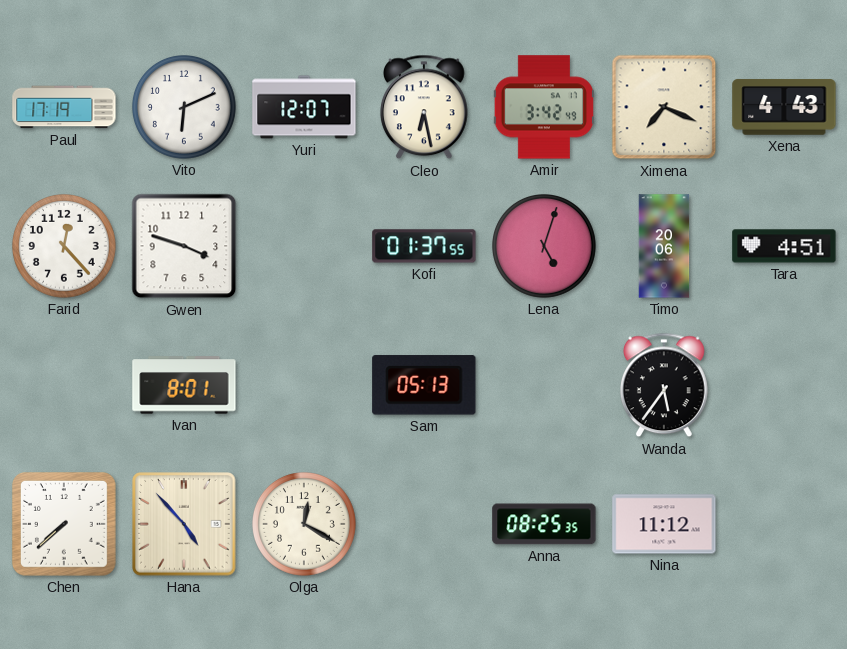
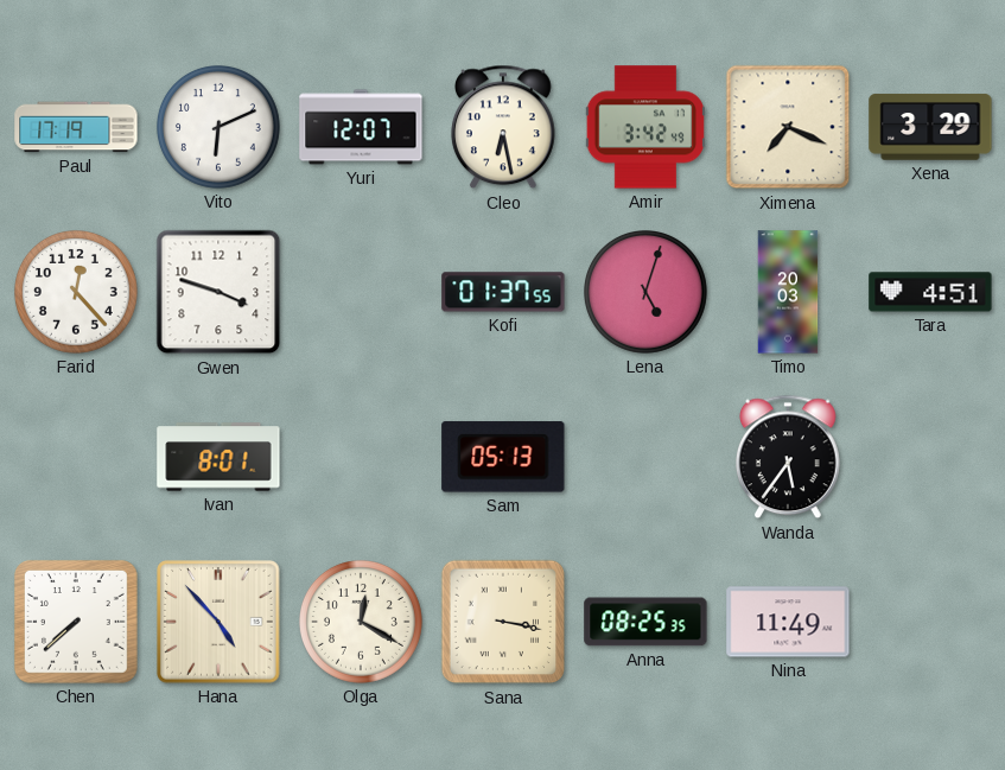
Xena: 4:43 -> 3:29
Timo: 20:06 -> 20:03
Sana: none -> 3:17
Nina: 11:12 -> 11:49
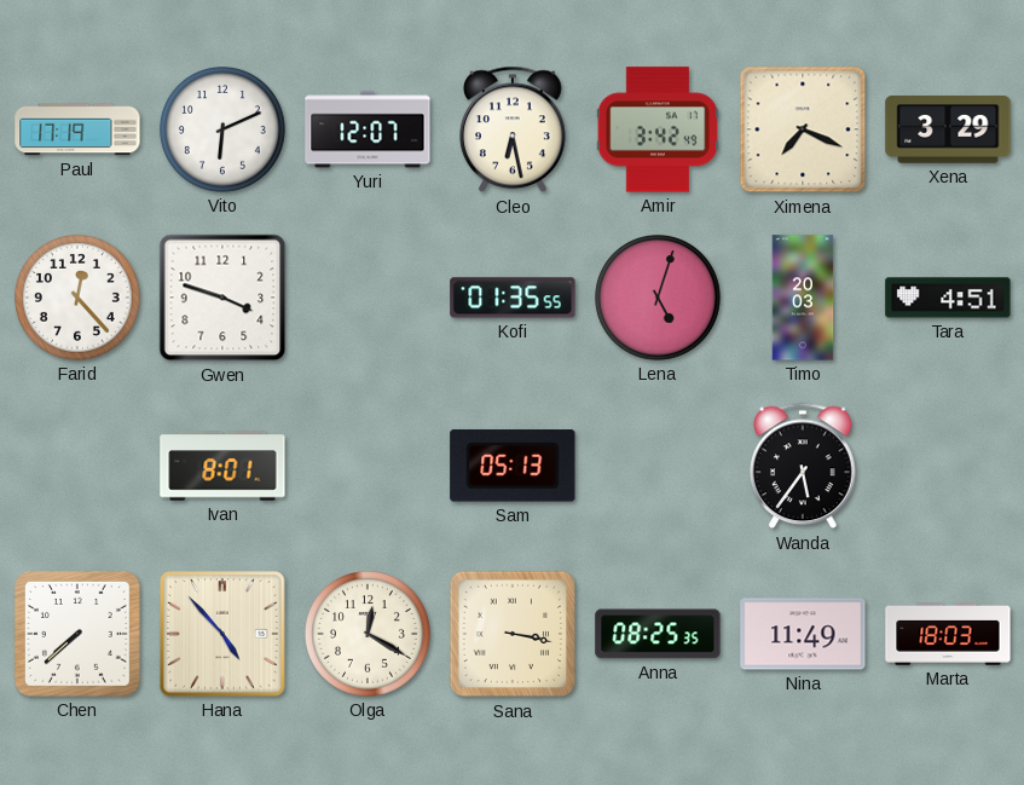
Kofi: 01:37 -> 01:35
Marta: none -> 18:03
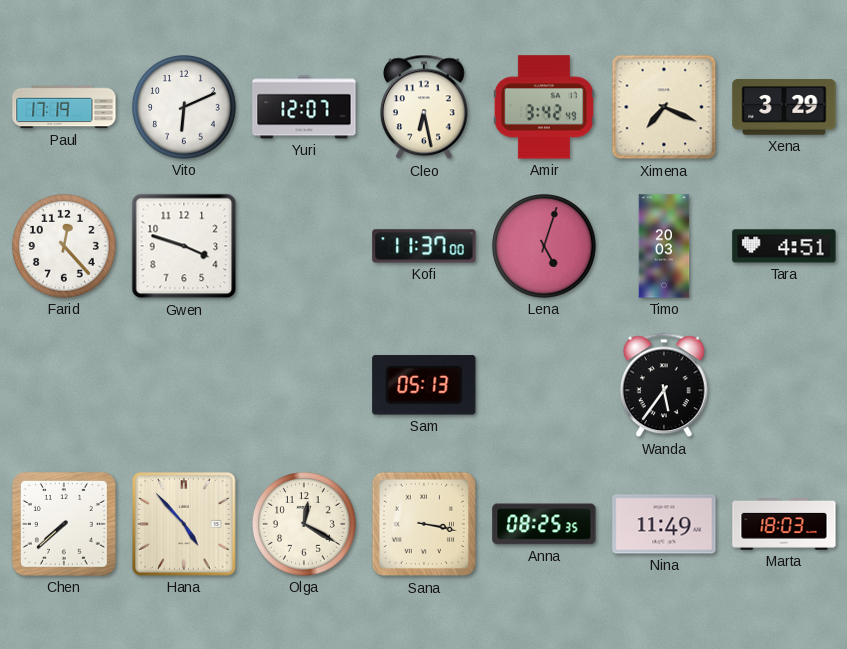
Kofi: 01:35 -> 11:37
Ivan: 8:01 -> none
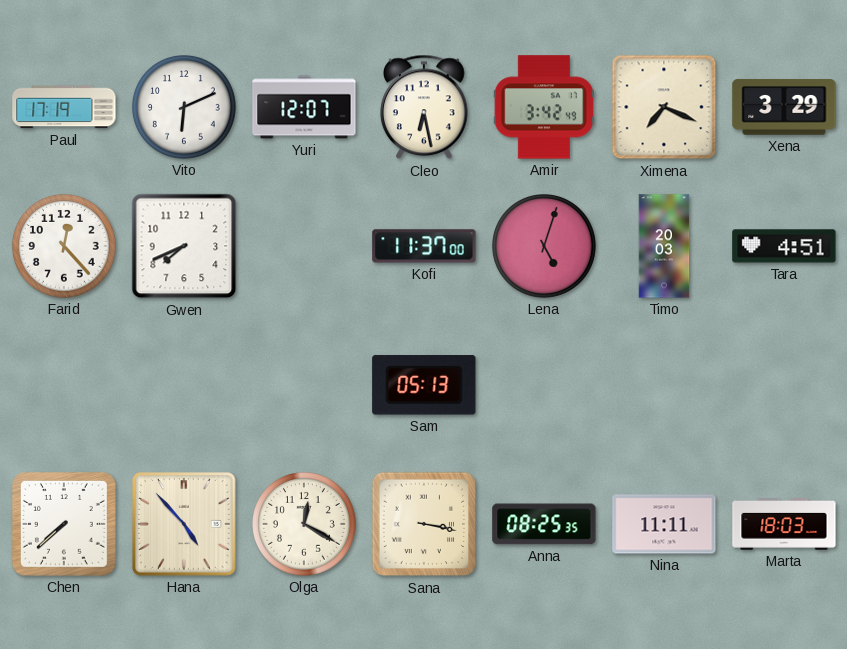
Gwen: 3:48 -> 7:41
Wanda: 5:36 -> none
Nina: 11:49 -> 11:11
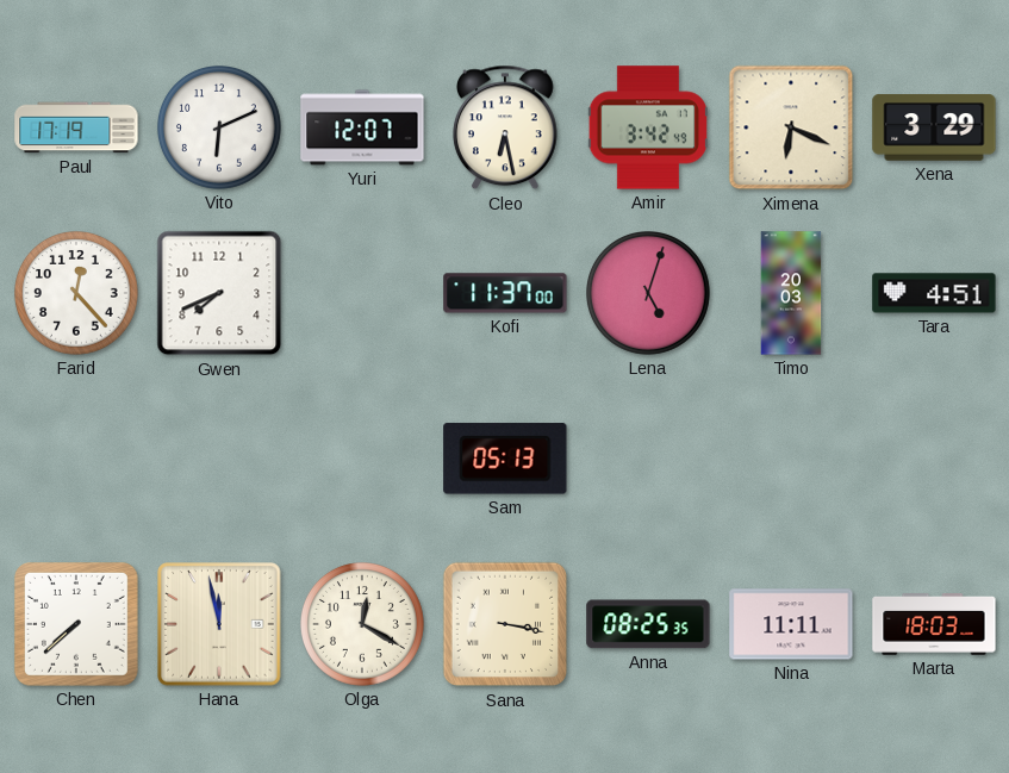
Ximena: 7:19 -> 6:19
Hana: 4:53 -> 11:58
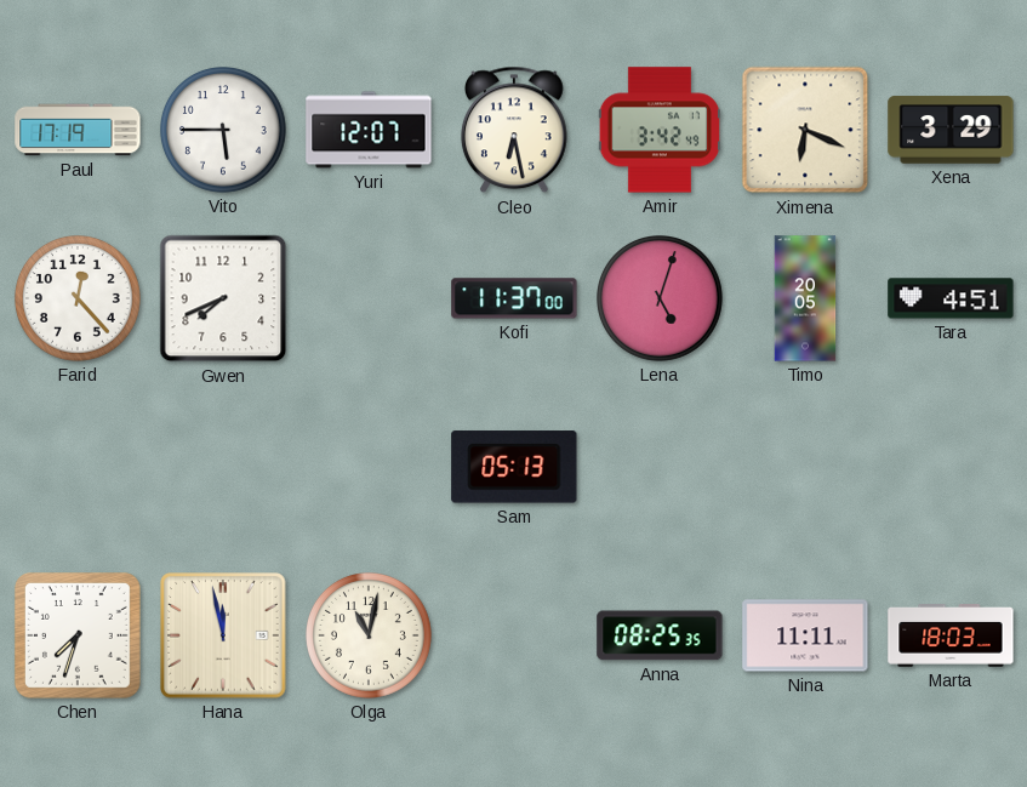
Vito: 6:11 -> 5:45
Timo: 20:03 -> 20:05
Chen: 7:38 -> 7:33
Olga: 12:20 -> 11:02
Sana: 3:17 -> none
